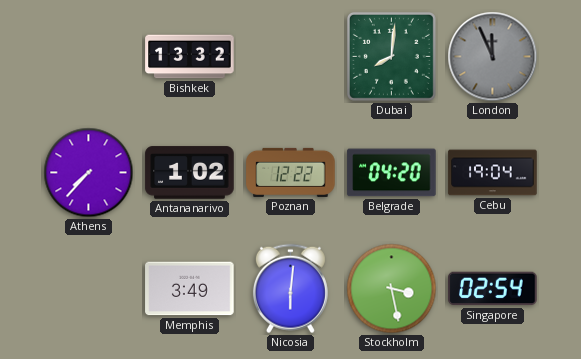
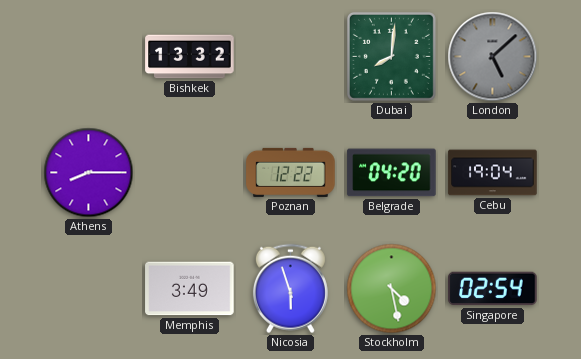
London: 11:56 -> 5:08
Athens: 7:37 -> 8:15
Antananarivo: 1:02 -> none
Nicosia: 6:01 -> 5:57
Stockholm: 3:28 -> 4:28
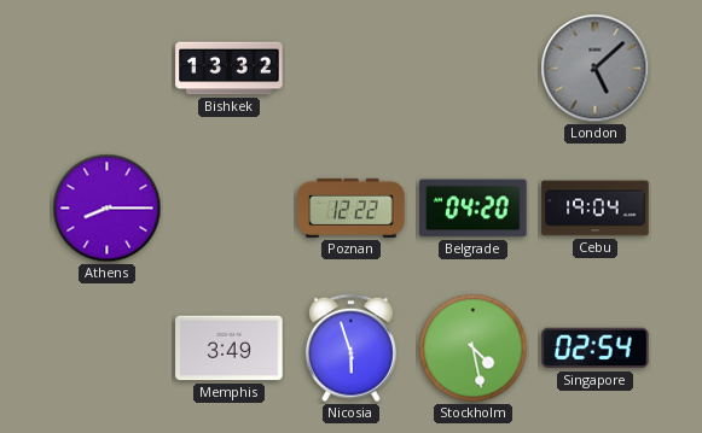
Dubai: 8:01 -> none
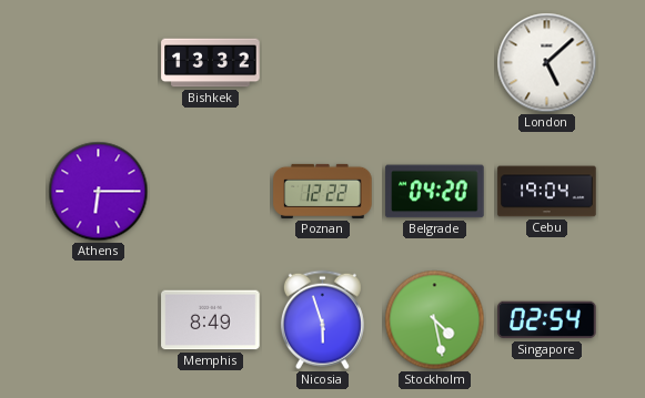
London dial: grey -> white
Athens: 8:15 -> 6:15
Memphis: 3:49 -> 8:49
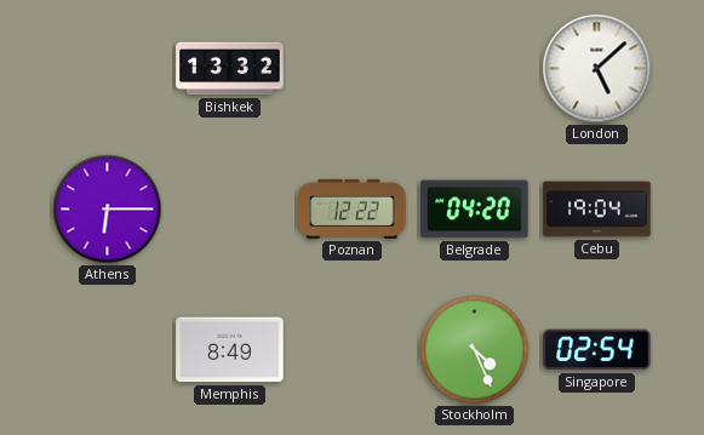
Nicosia: 5:57 -> none
Stockholm: 4:28 -> 4:26
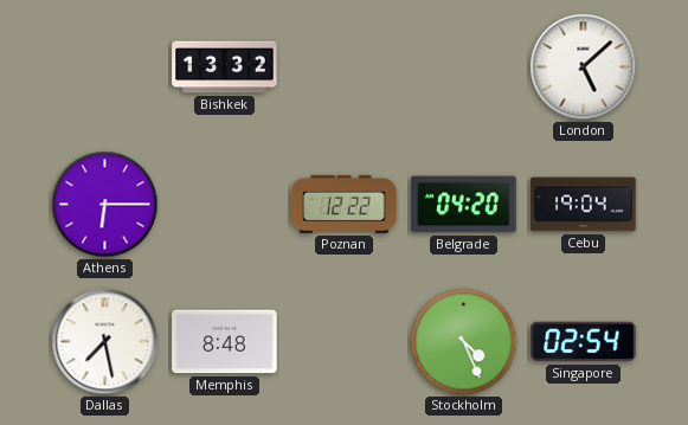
Dallas: none -> 7:28
Memphis: 8:49 -> 8:48
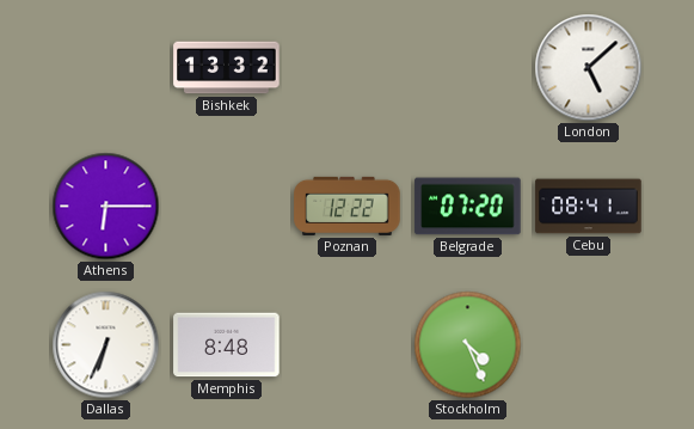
Belgrade: 04:20 -> 07:20
Cebu: 19:04 -> 08:41
Dallas: 7:28 -> 6:34
Singapore: 02:54 -> none
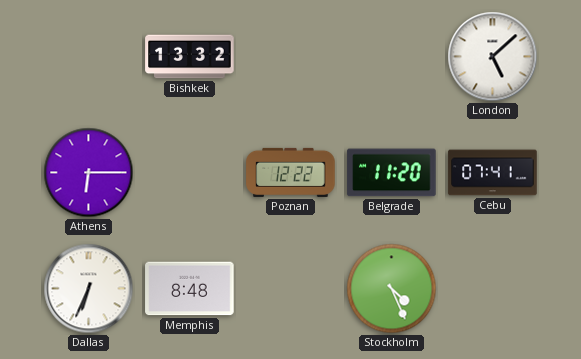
Belgrade: 07:20 -> 11:20
Cebu: 08:41 -> 07:41
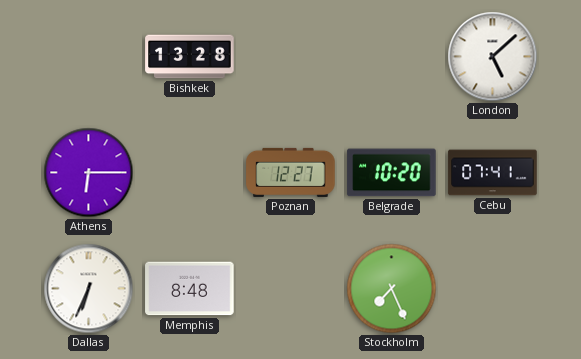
Bishkek: 13:32 -> 13:28
Poznan: 12:22 -> 12:27
Belgrade: 11:20 -> 10:20
Stockholm: 4:26 -> 7:26
